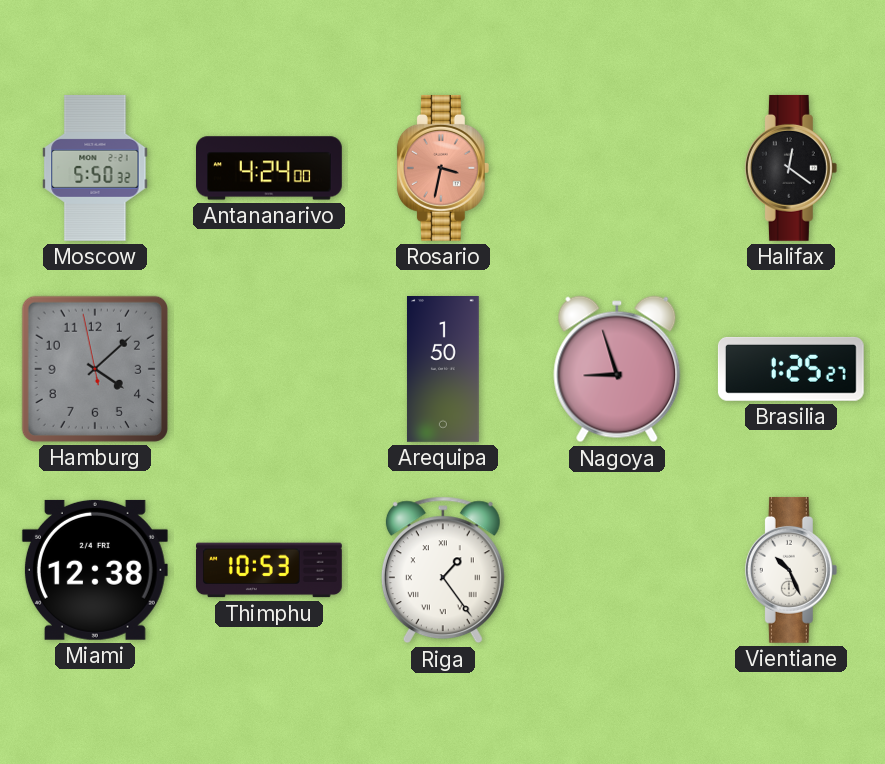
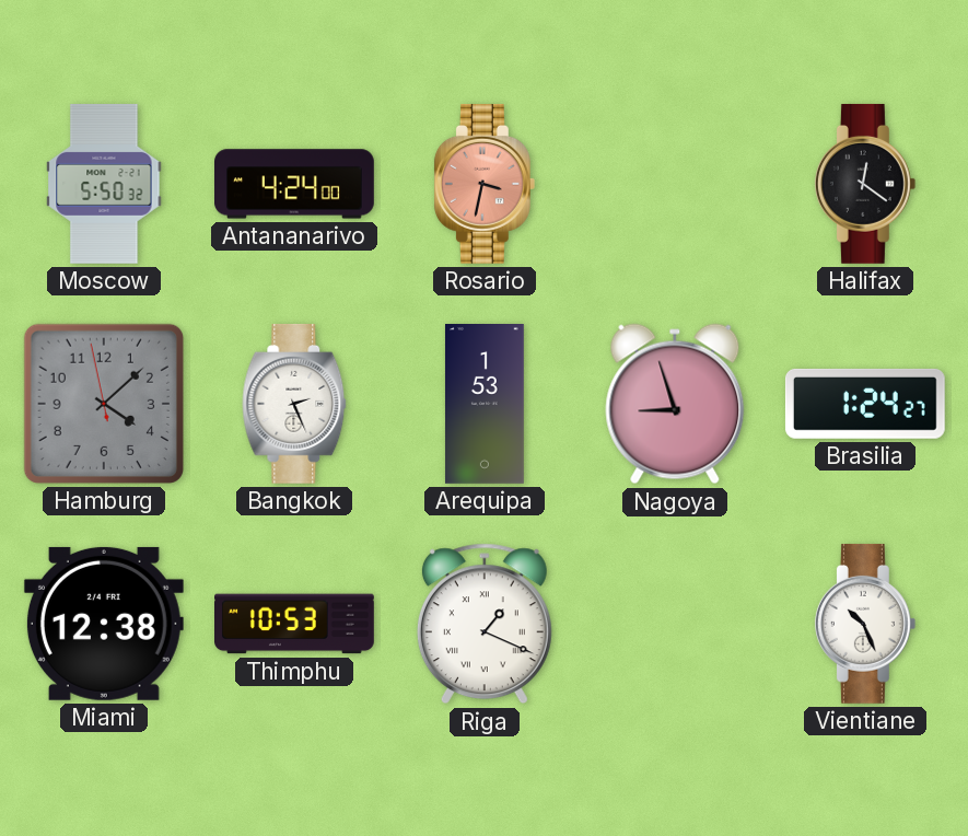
Bangkok: none -> 2:26
Arequipa: 1:50 -> 1:53
Brasilia: 1:25 -> 1:24
Riga: 1:24 -> 1:19
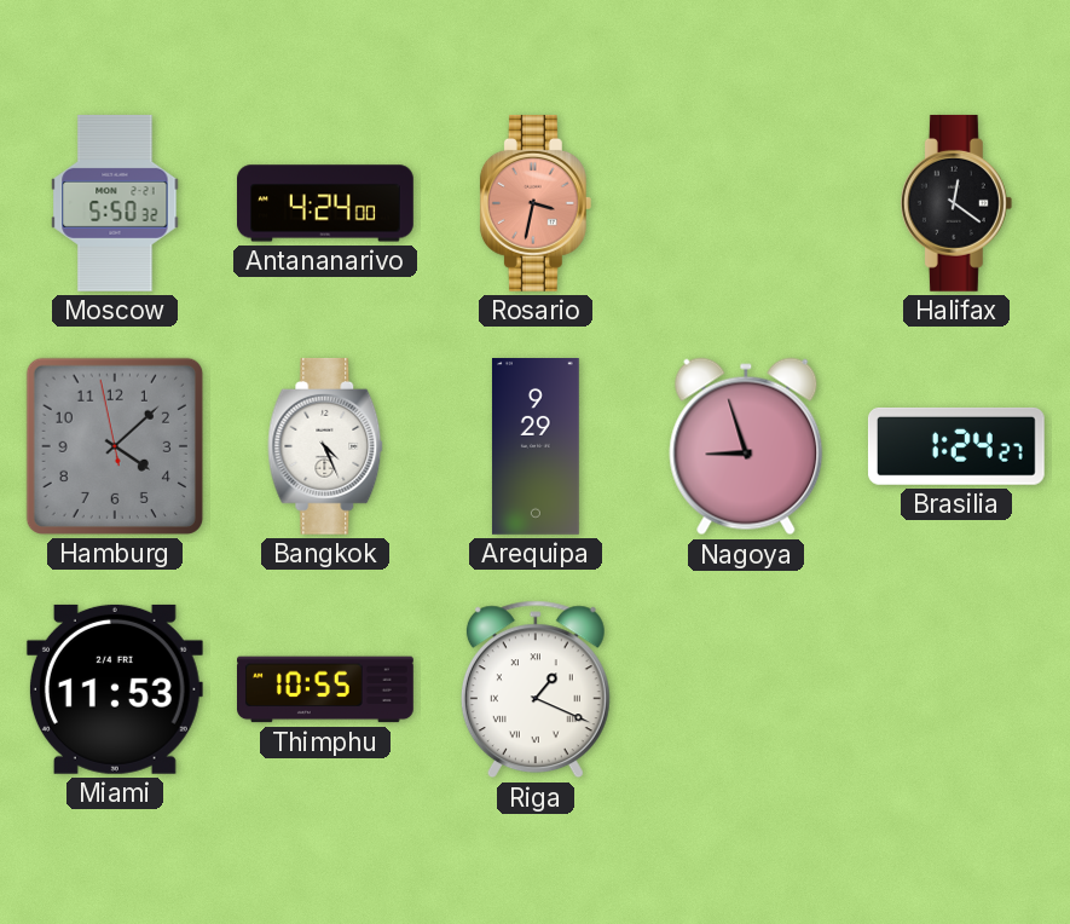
Bangkok: 2:26 -> 4:26
Arequipa: 1:53 -> 9:29
Miami: 12:38 -> 11:53
Thimphu: 10:53 -> 10:55
Vientiane: 10:26 -> none
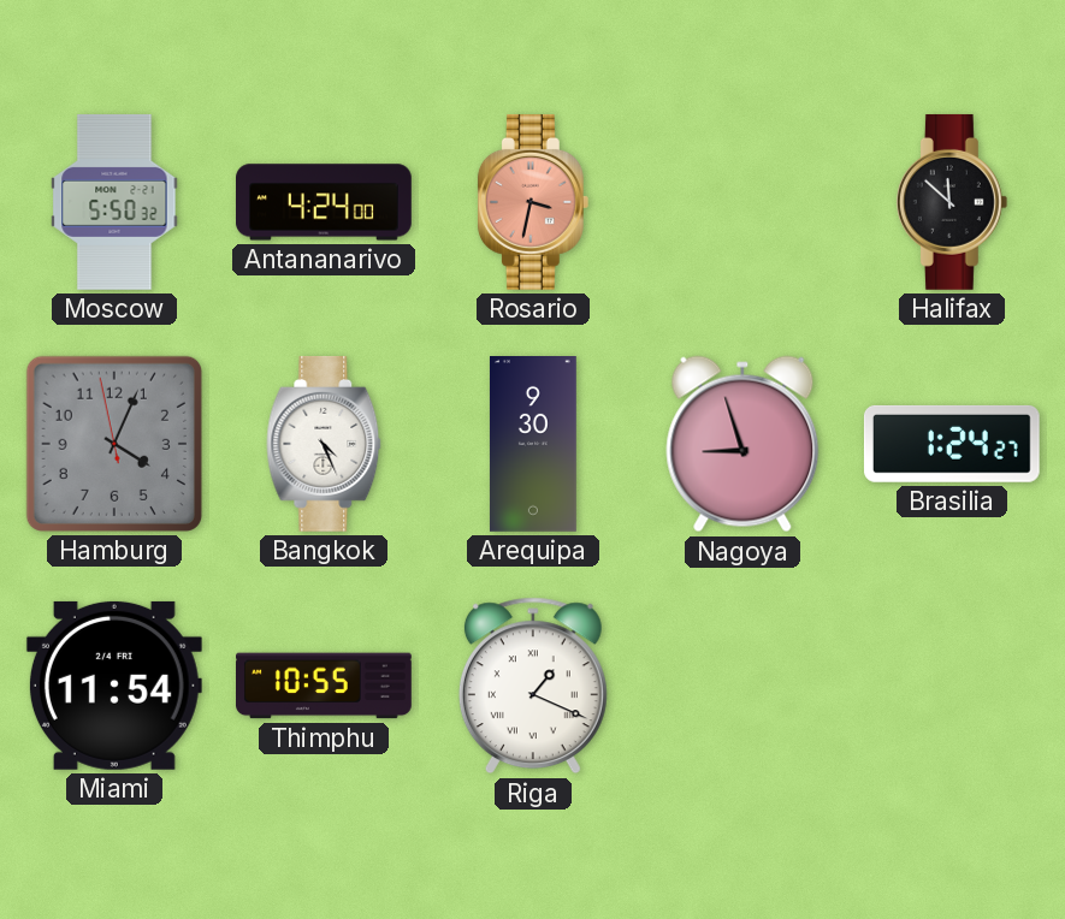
Halifax: 12:21 -> 11:52
Hamburg: 4:07 -> 4:03
Arequipa: 9:29 -> 9:30
Miami: 11:53 -> 11:54
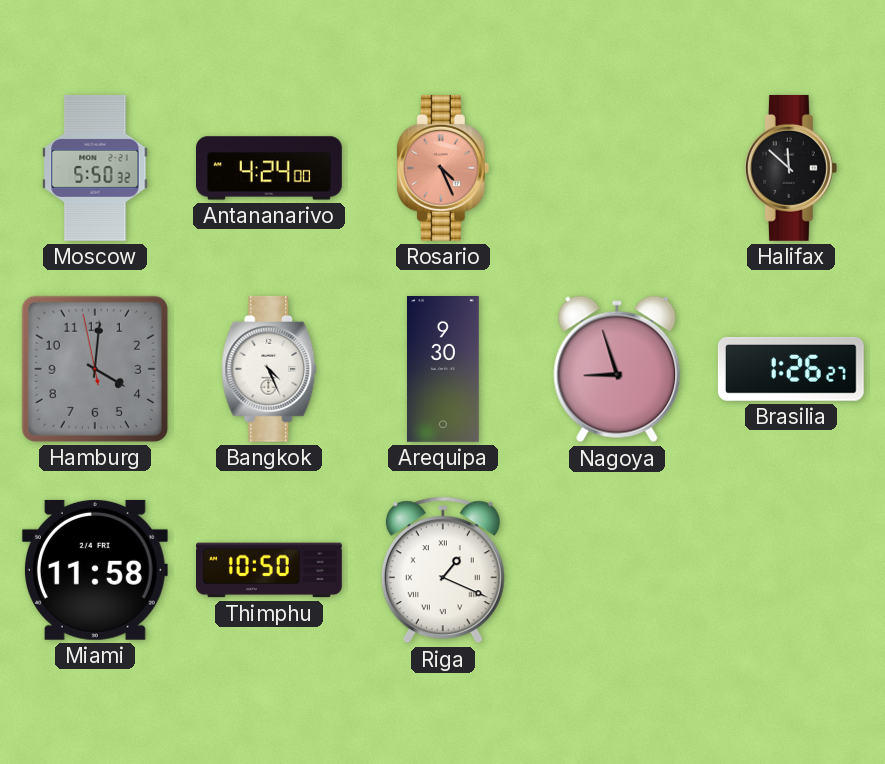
Rosario: 3:32 -> 4:26
Hamburg: 4:03 -> 4:00
Brasilia: 1:24 -> 1:26
Miami: 11:54 -> 11:58
Thimphu: 10:55 -> 10:50
